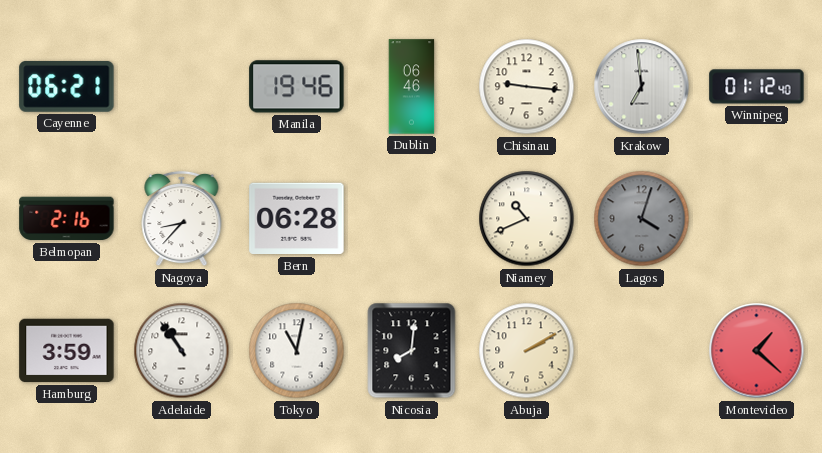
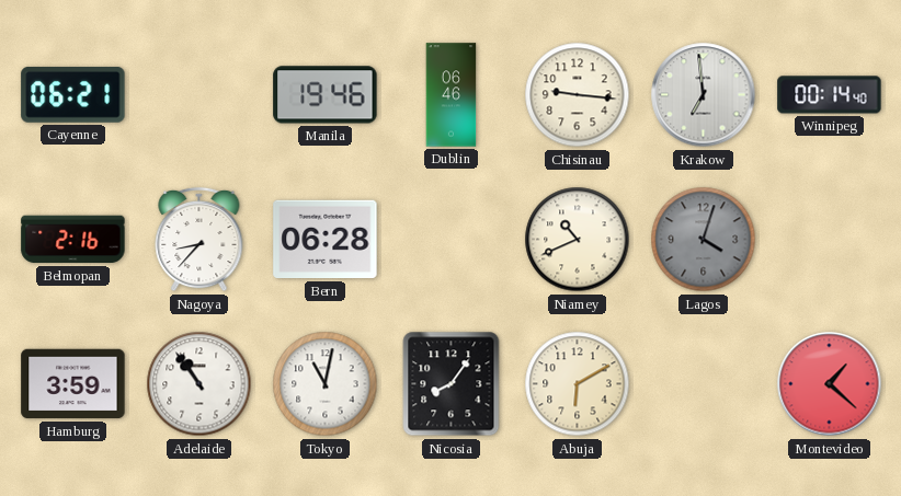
Winnipeg: 01:12 -> 00:14
Nicosia: 8:01 -> 8:06
Abuja: 2:10 -> 6:10
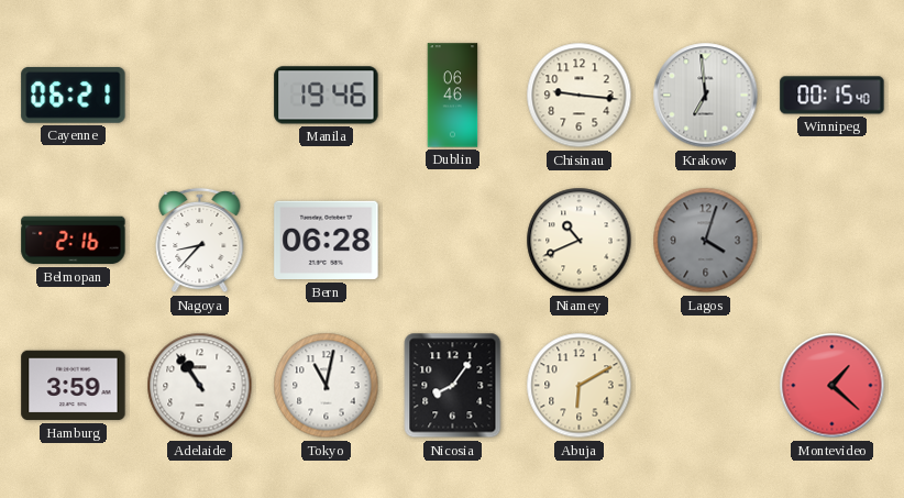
Winnipeg: 00:14 -> 00:15
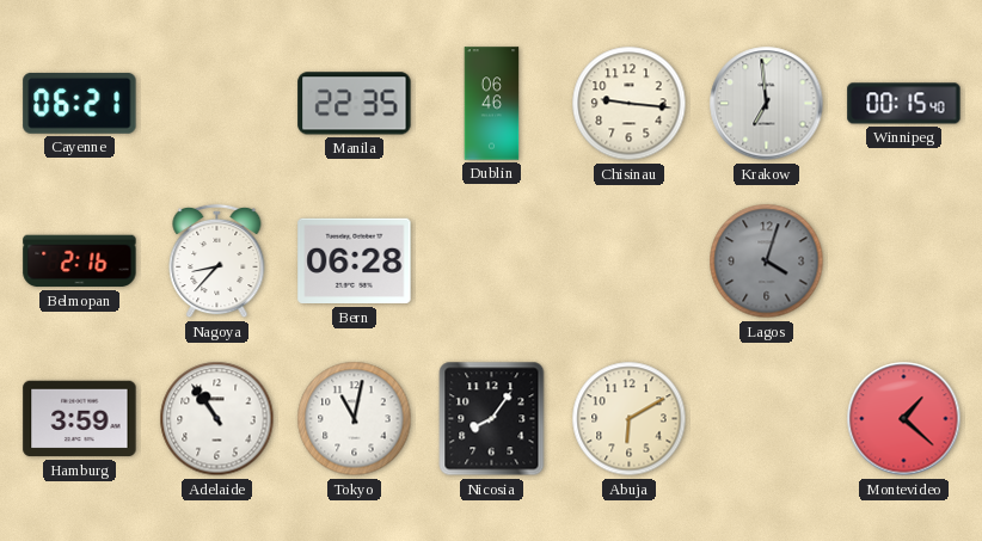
Manila: 19:46 -> 22:35
Niamey: 10:41 -> none
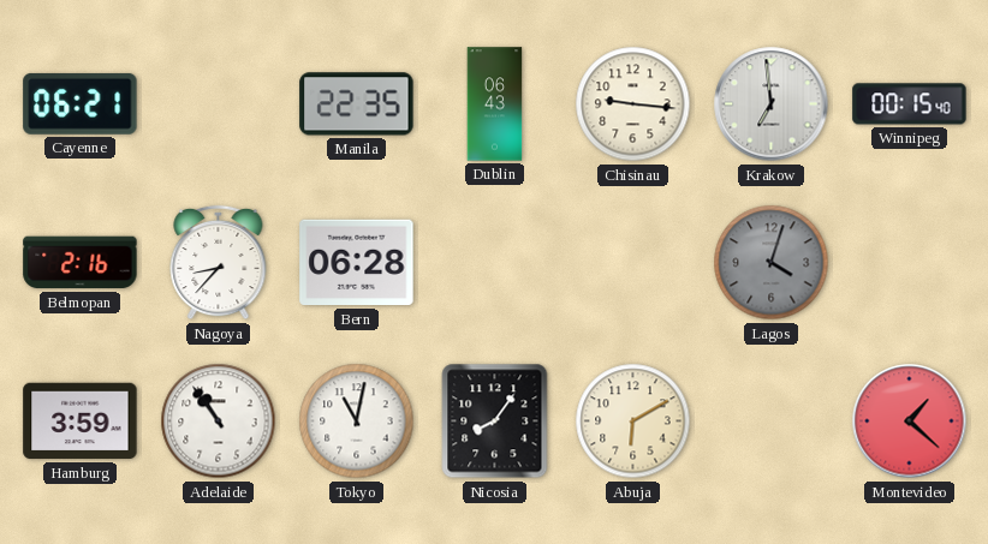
Dublin: 06:46 -> 06:43
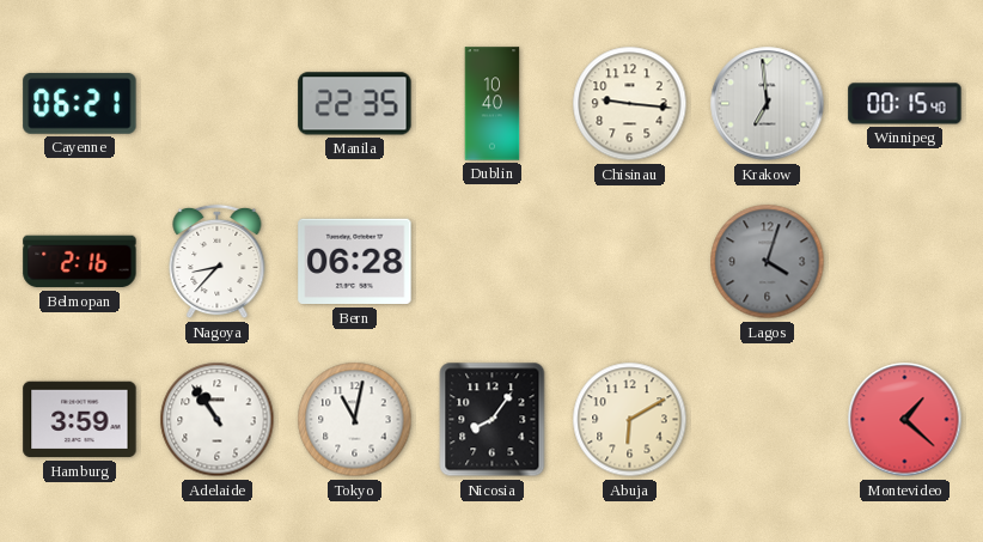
Dublin: 06:43 -> 10:40
